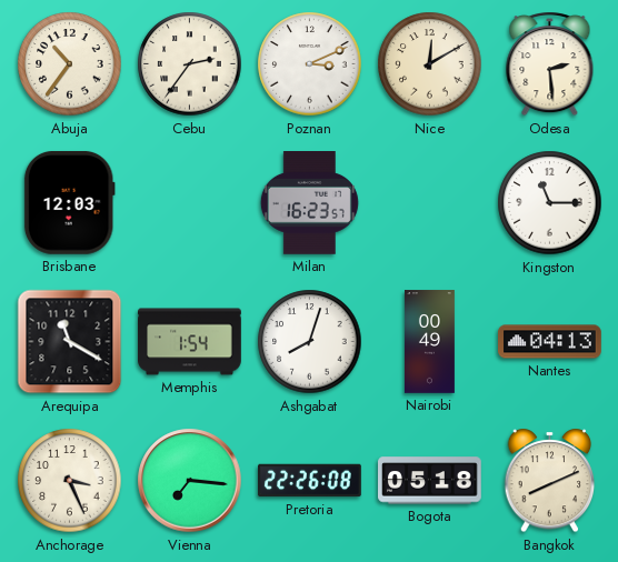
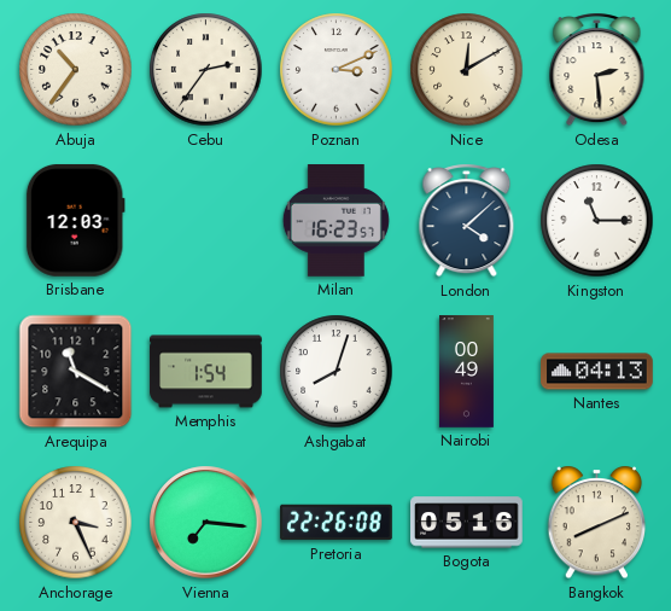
London: none -> 4:08
Bogota: 05:18 -> 05:16
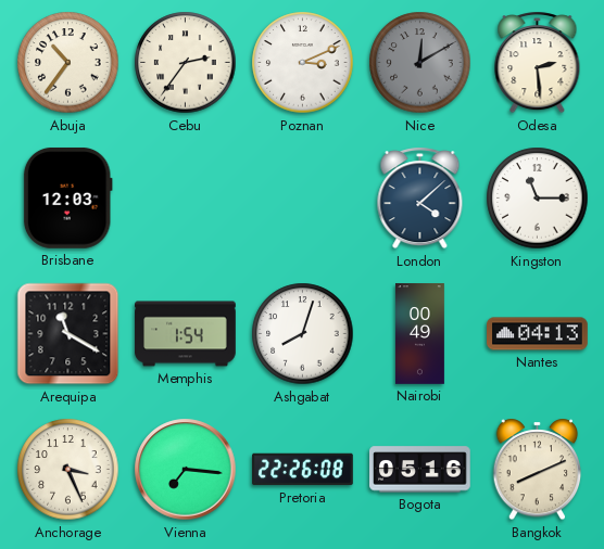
Nice dial: cream -> grey
Milan: 16:23 -> none
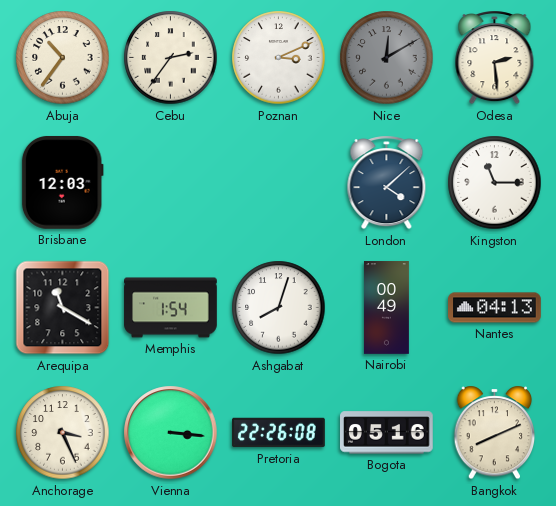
Vienna: 7:16 -> 3:16
